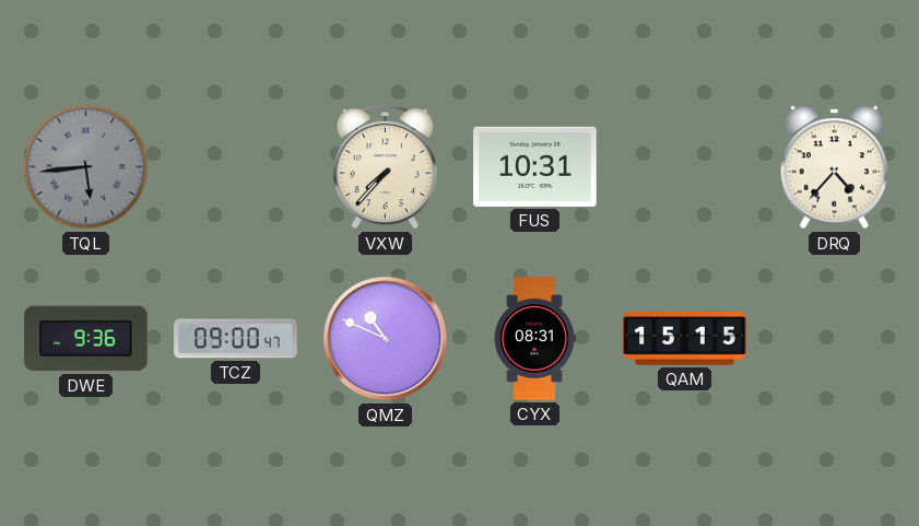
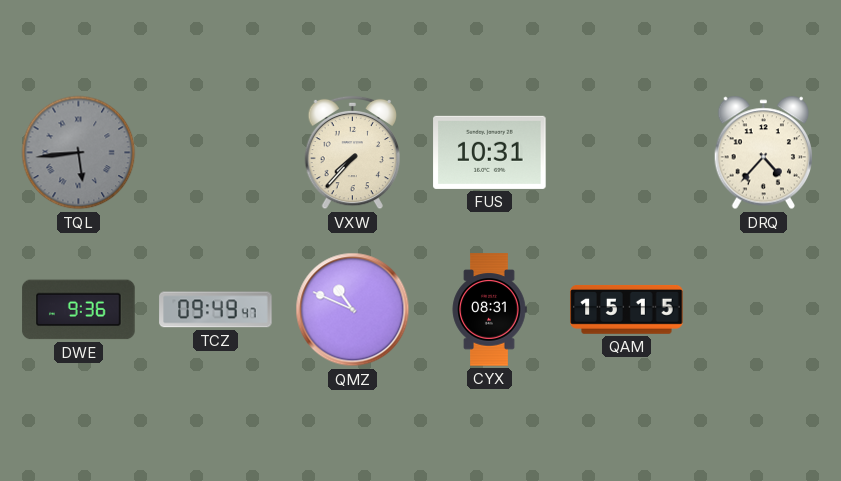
TCZ: 09:00 -> 09:49
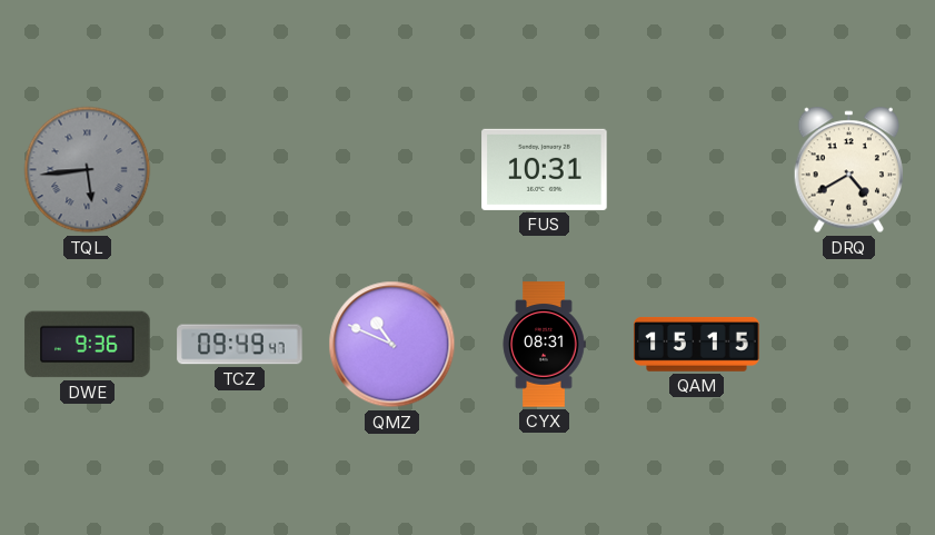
VXW: 7:37 -> none
DRQ: 4:37 -> 4:40
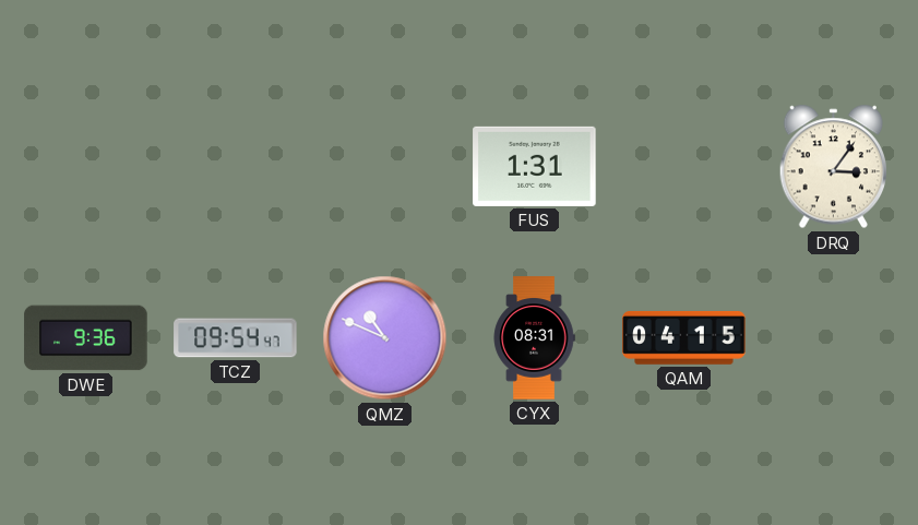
TQL: 5:44 -> none
FUS: 10:31 -> 1:31
DRQ: 4:40 -> 3:06
TCZ: 09:49 -> 09:54
QAM: 15:15 -> 04:15
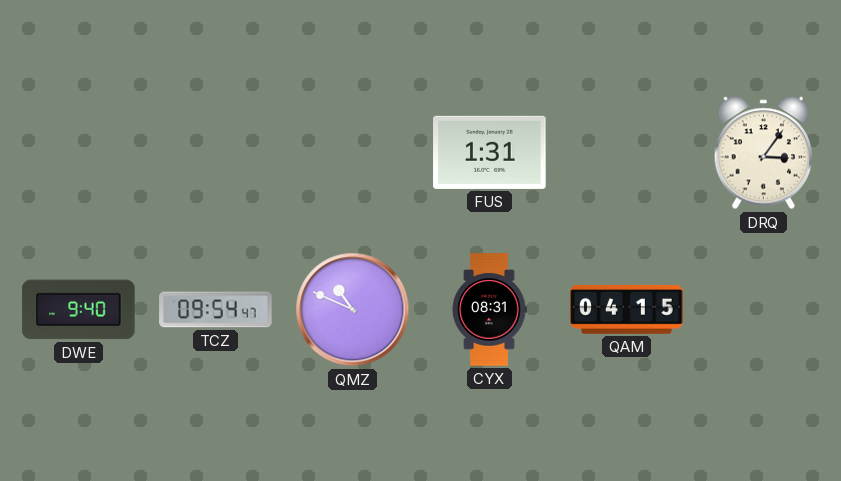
DWE: 9:36 -> 9:40
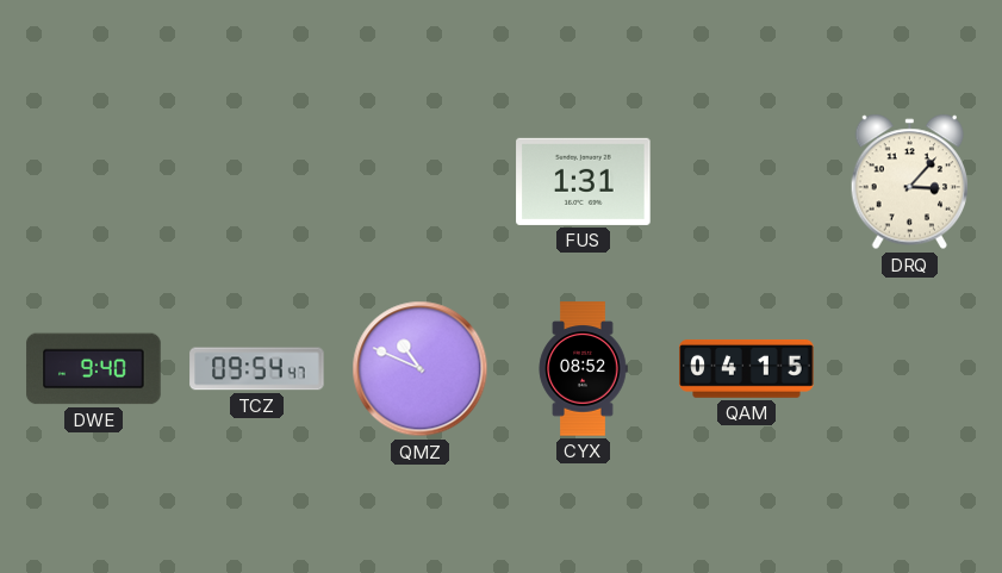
DRQ: 3:06 -> 3:07
CYX: 08:31 -> 08:52
